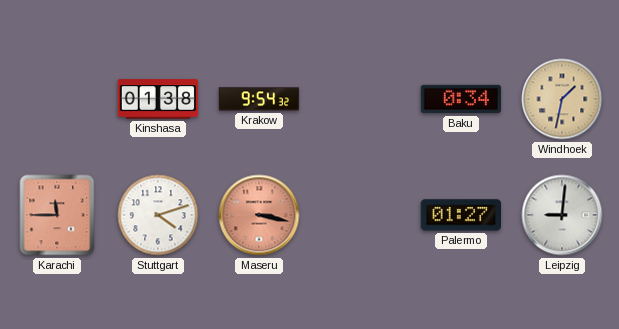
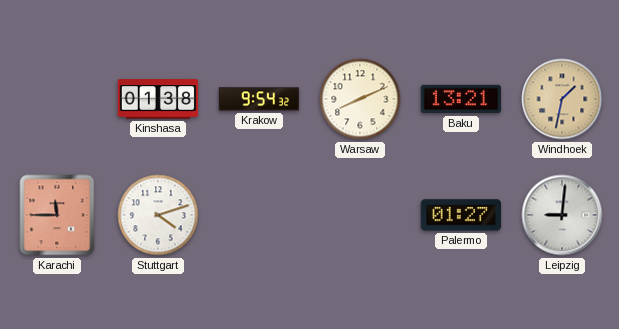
Warsaw: none -> 8:11
Baku: 0:34 -> 13:21
Maseru: 3:17 -> none
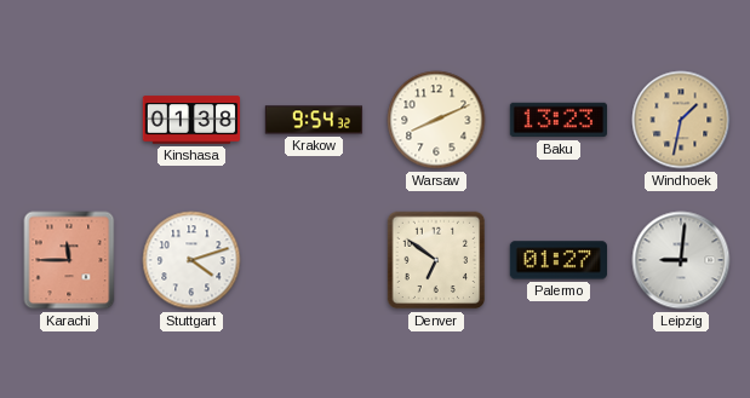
Baku: 13:21 -> 13:23
Denver: none -> 6:51
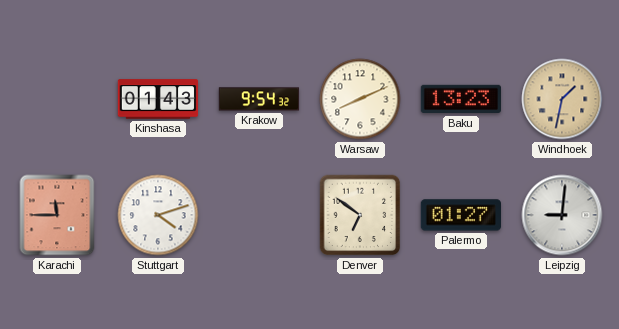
Kinshasa: 01:38 -> 01:43
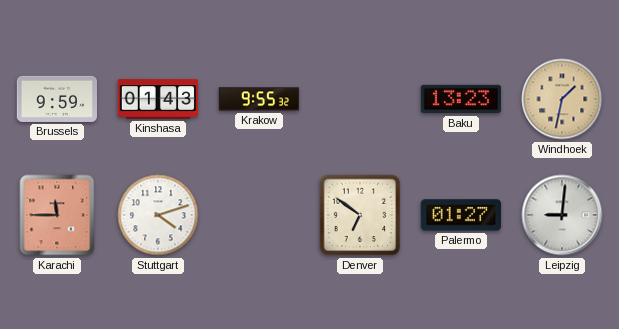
Brussels: none -> 9:59
Krakow: 9:54 -> 9:55
Warsaw: 8:11 -> none
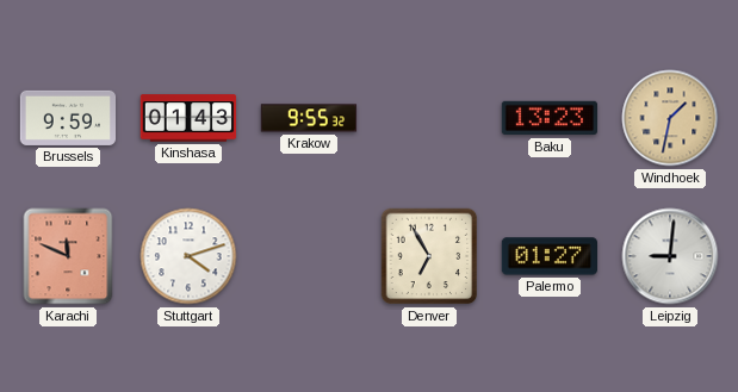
Karachi: 11:45 -> 11:49
Denver: 6:51 -> 6:55
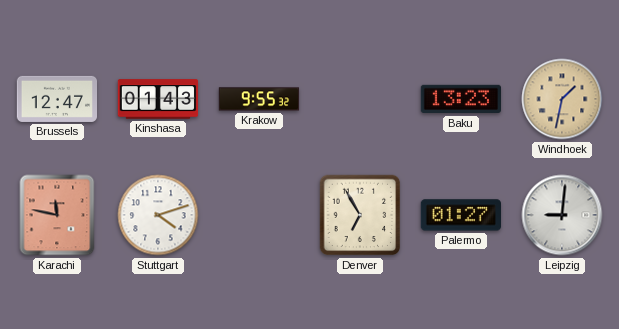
Brussels: 9:59 -> 12:47
Karachi: 11:49 -> 11:47
